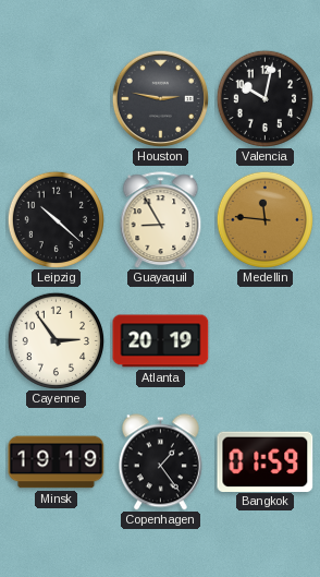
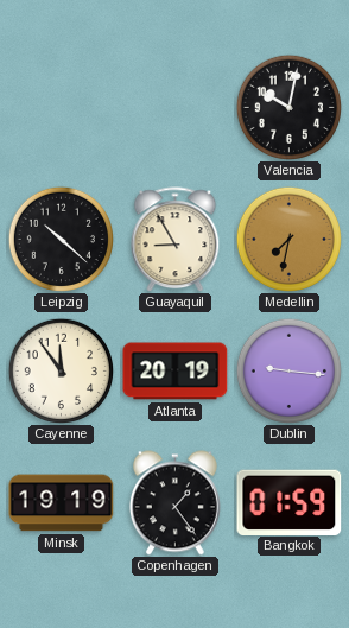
Houston: 2:47 -> none
Medellin: 11:46 -> 7:32
Cayenne: 2:54 -> 11:54
Dublin: none -> 9:16
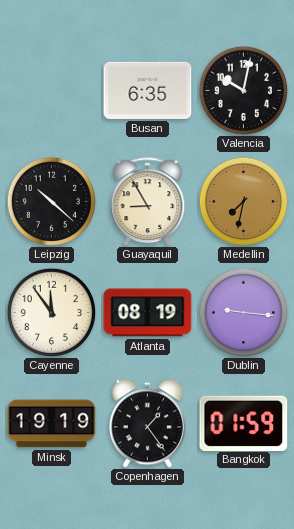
Busan: none -> 6:35
Atlanta: 20:19 -> 08:19
